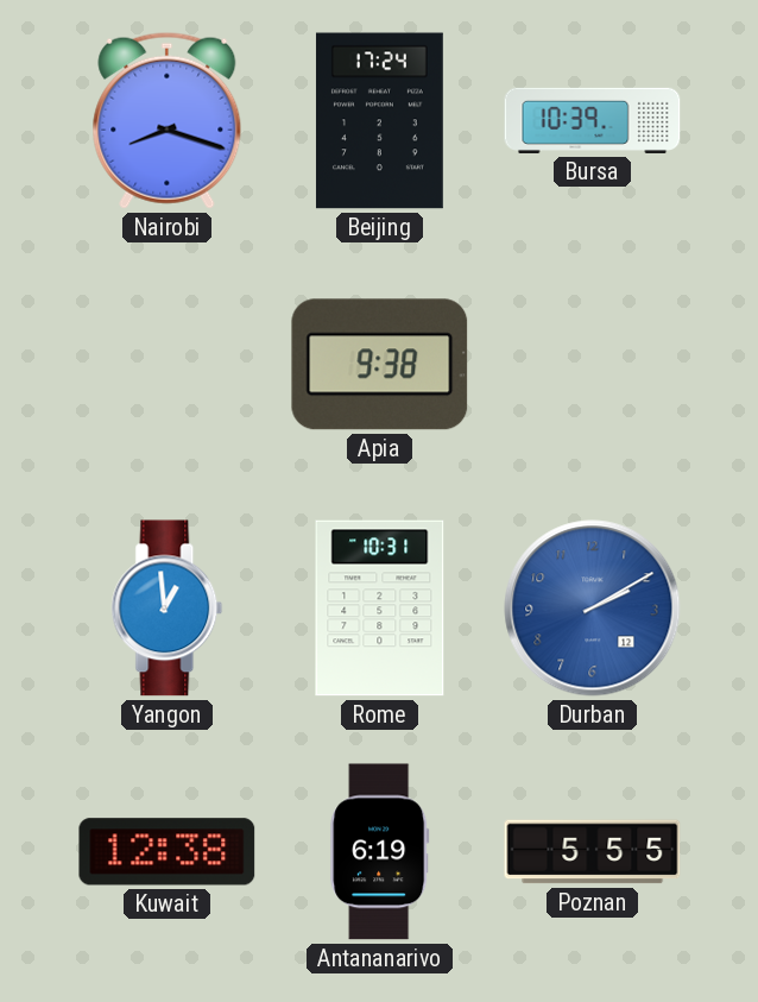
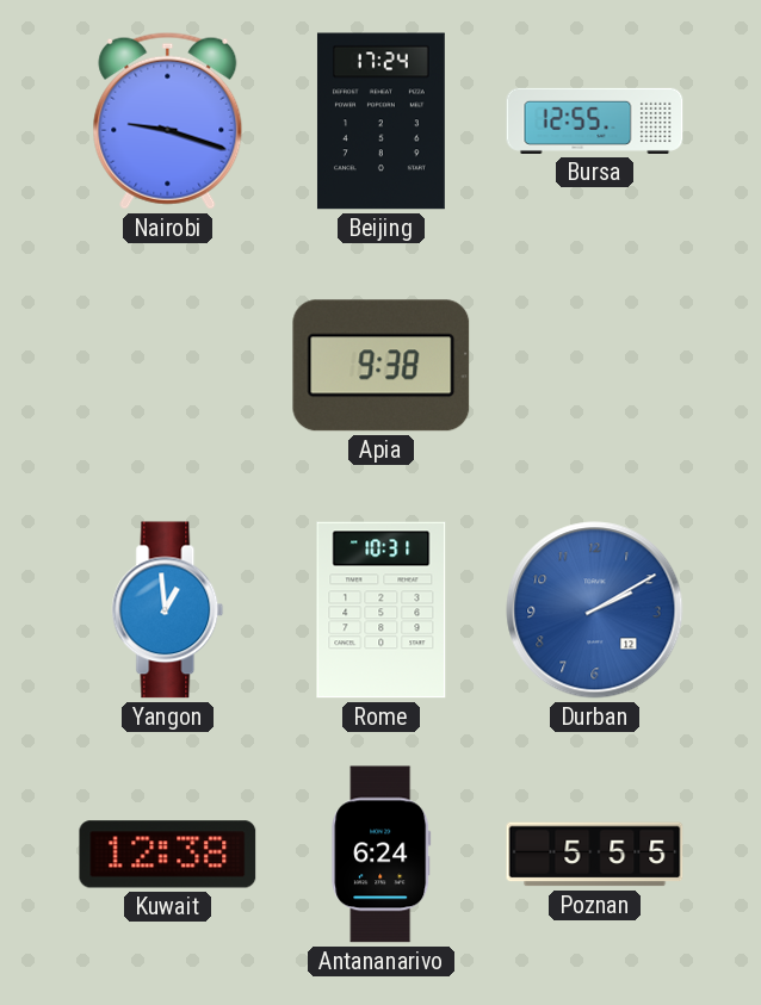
Nairobi: 8:18 -> 9:18
Bursa: 10:39 -> 12:55
Antananarivo: 6:19 -> 6:24
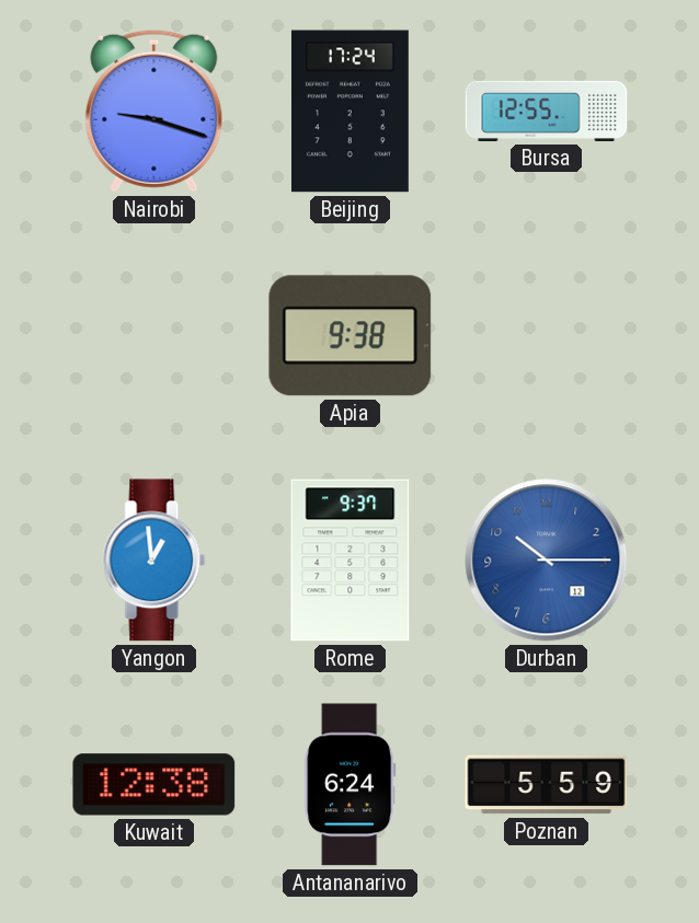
Rome: 10:31 -> 9:37
Durban: 2:10 -> 10:15
Poznan: 5:55 -> 5:59
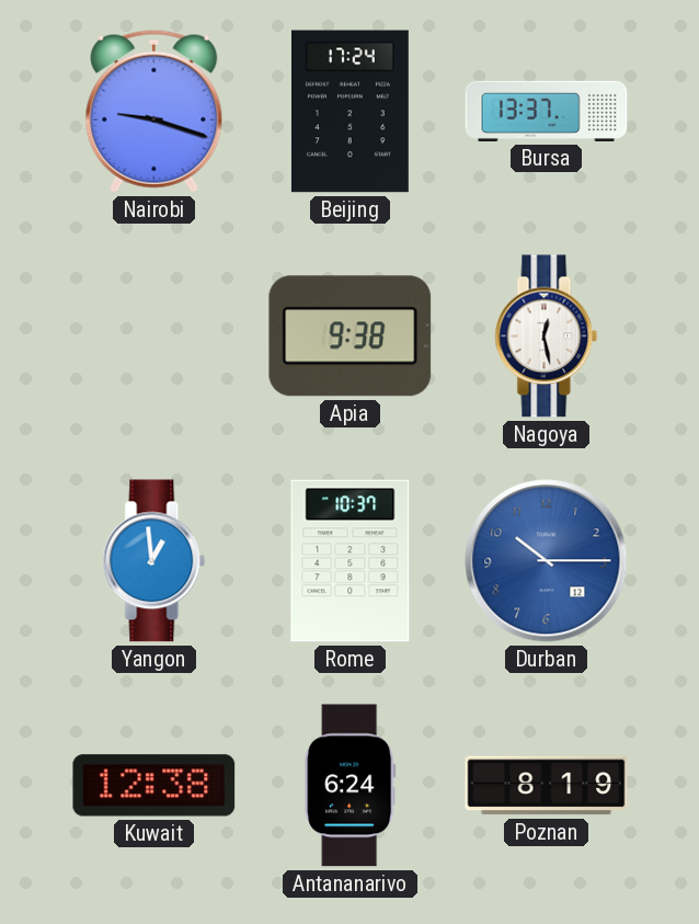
Bursa: 12:55 -> 13:37
Nagoya: none -> 12:28
Rome: 9:37 -> 10:37
Poznan: 5:59 -> 8:19
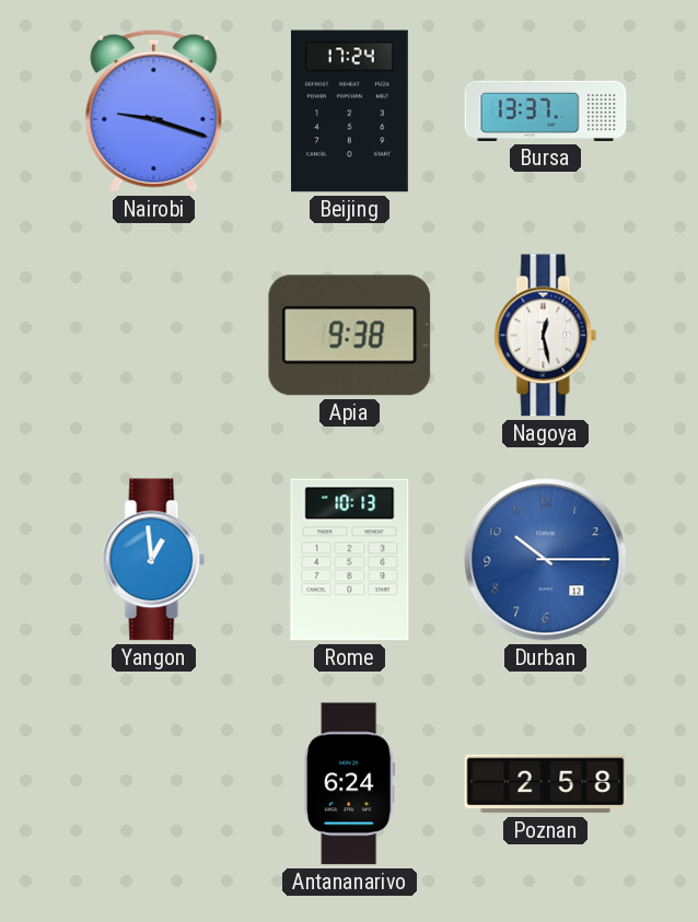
Rome: 10:37 -> 10:13
Kuwait: 12:38 -> none
Poznan: 8:19 -> 2:58
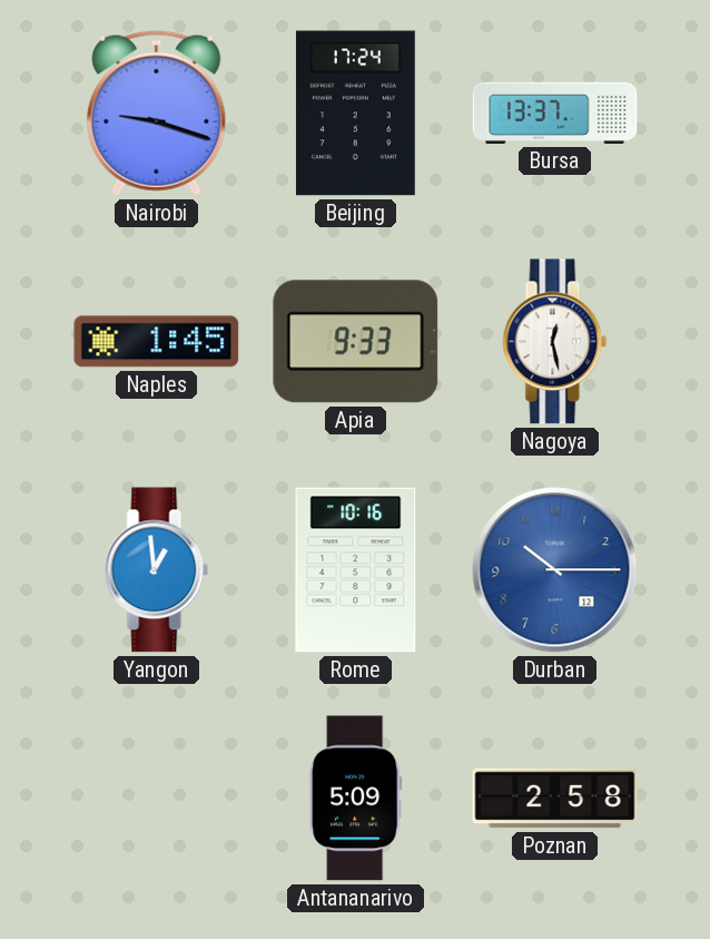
Naples: none -> 1:45
Apia: 9:38 -> 9:33
Rome: 10:13 -> 10:16
Antananarivo: 6:24 -> 5:09
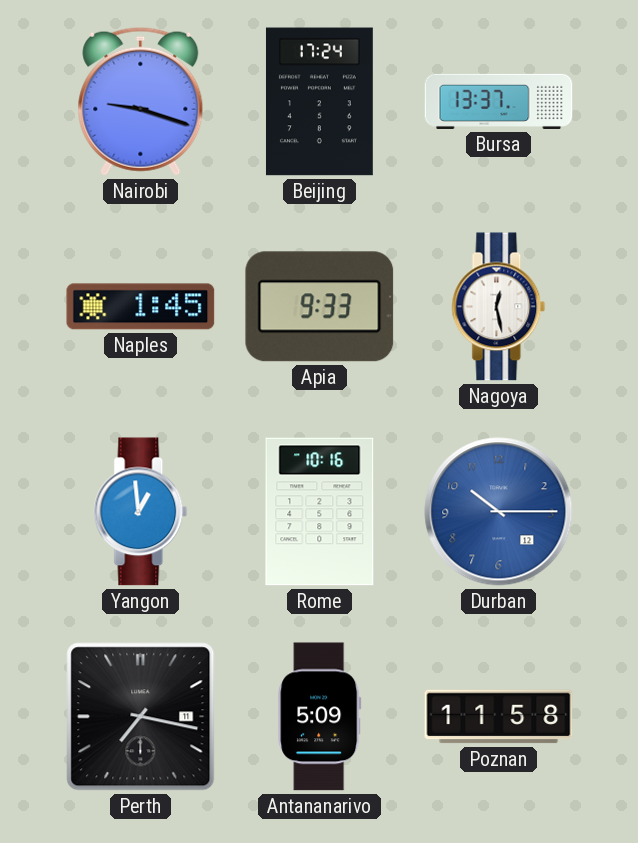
Perth: none -> 7:17
Poznan: 2:58 -> 11:58
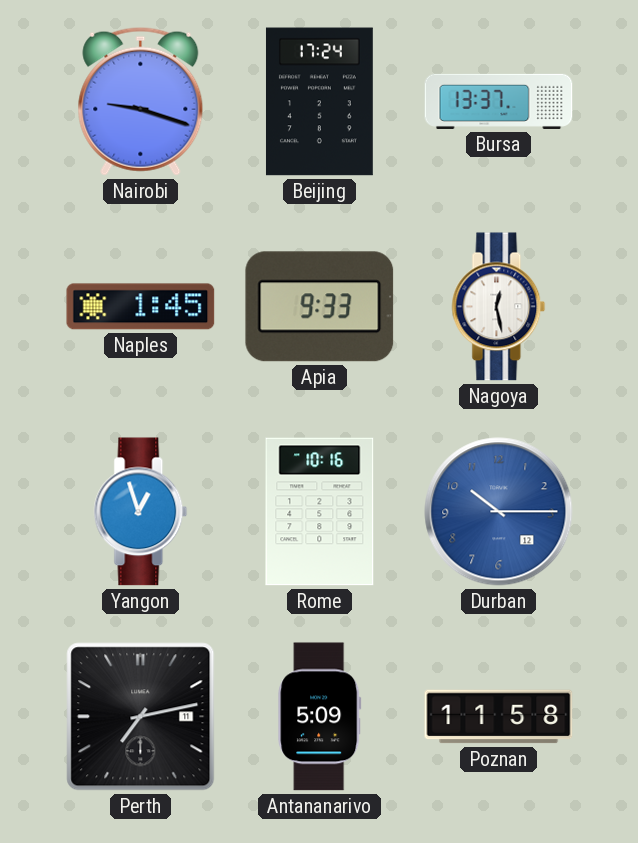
Yangon: 12:59 -> 12:57
Perth: 7:17 -> 7:13
